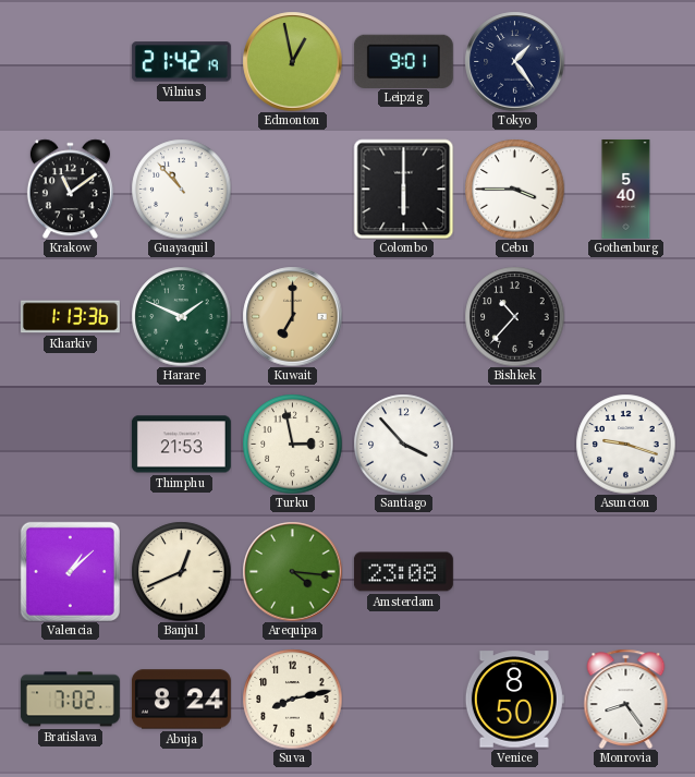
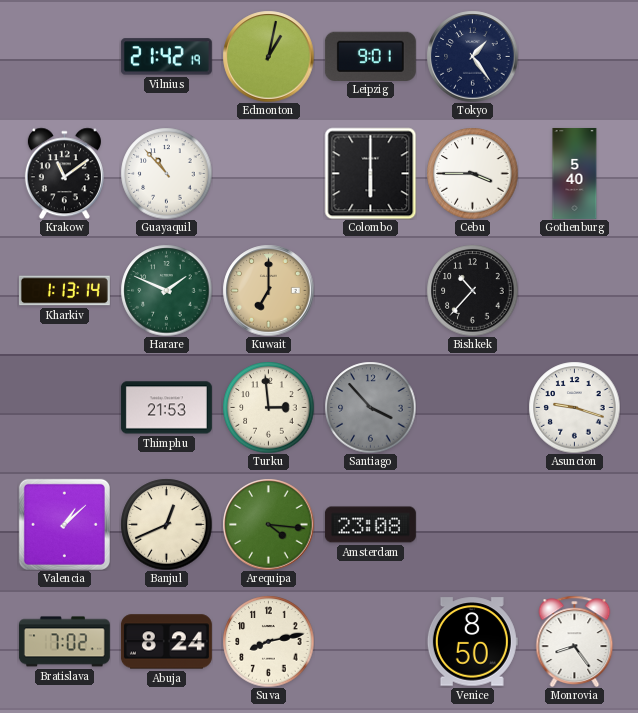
Edmonton: 12:58 -> 1:02
Kharkiv: 1:13:36 -> 1:13:14
Turku: 2:58 -> 2:59
Santiago dial: white -> grey
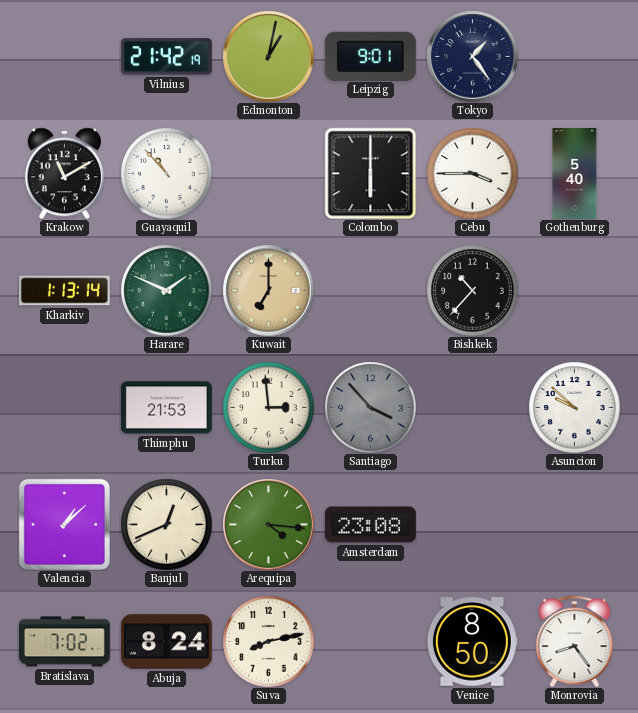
Krakow: 11:09 -> 11:10
Asuncion: 9:18 -> 9:52
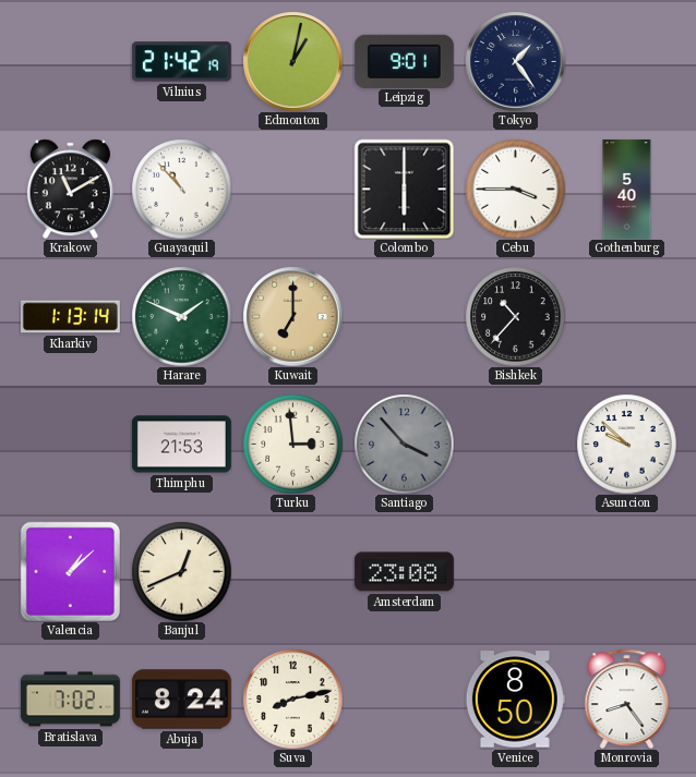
Arequipa: 4:16 -> none
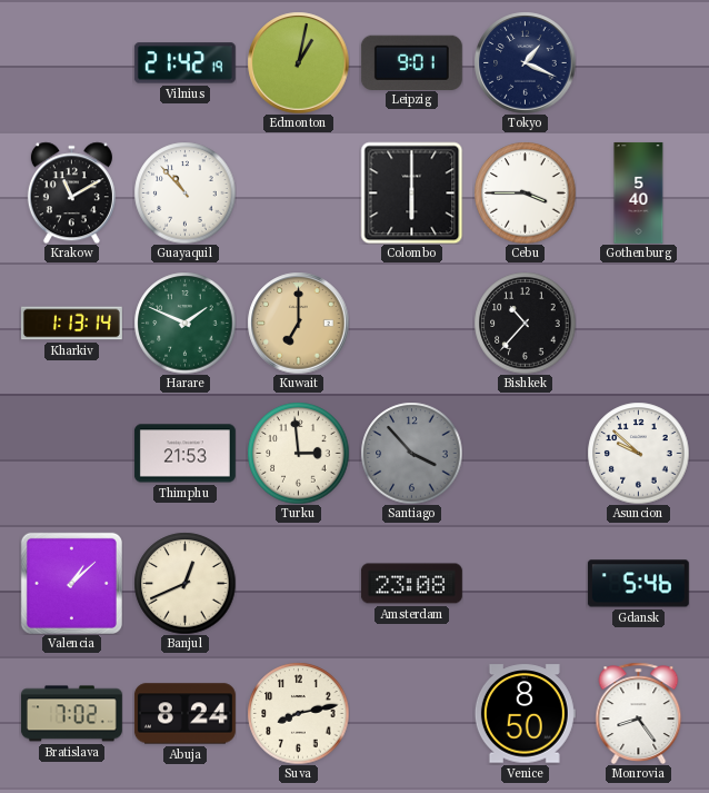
Tokyo: 1:24 -> 1:19
Gdansk: none -> 5:46
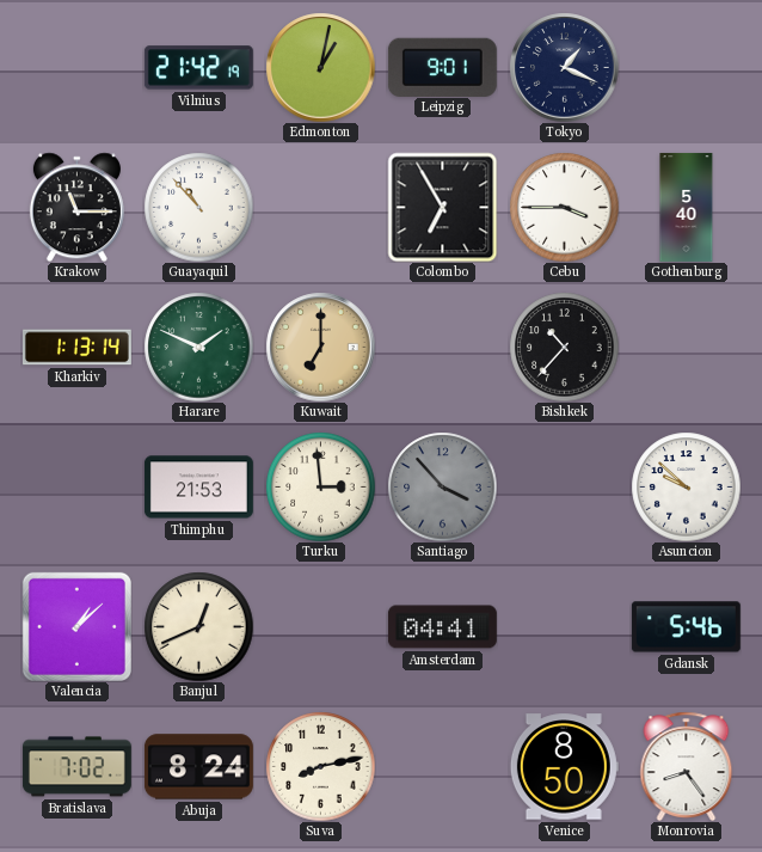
Krakow: 11:10 -> 11:15
Colombo: 6:00 -> 6:55
Amsterdam: 23:08 -> 04:41
